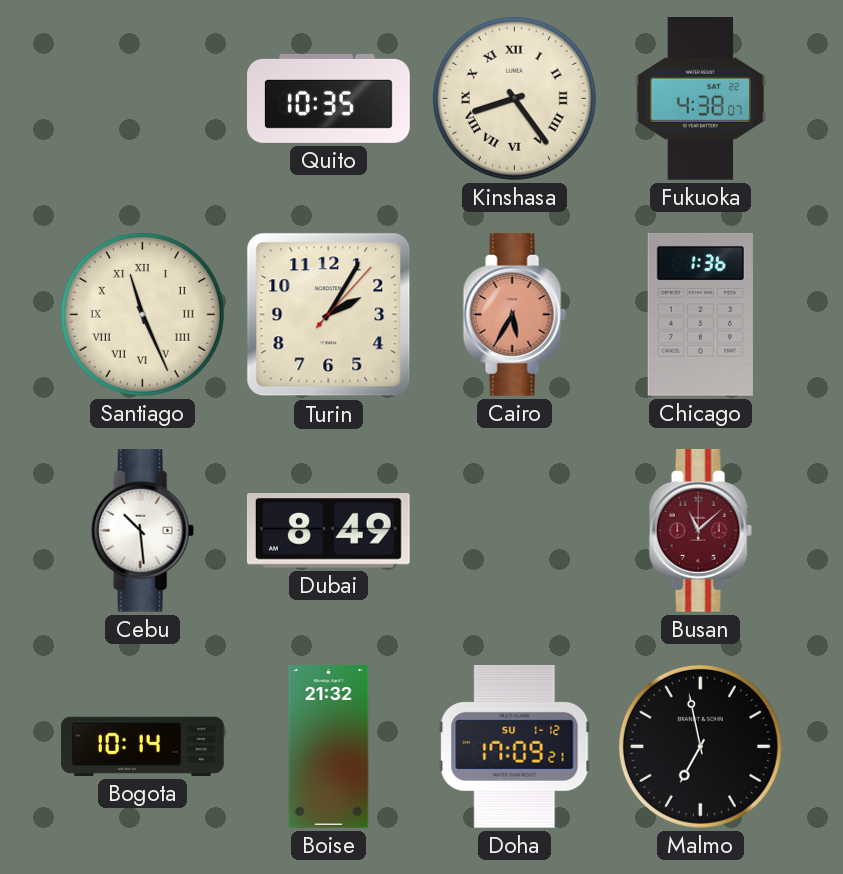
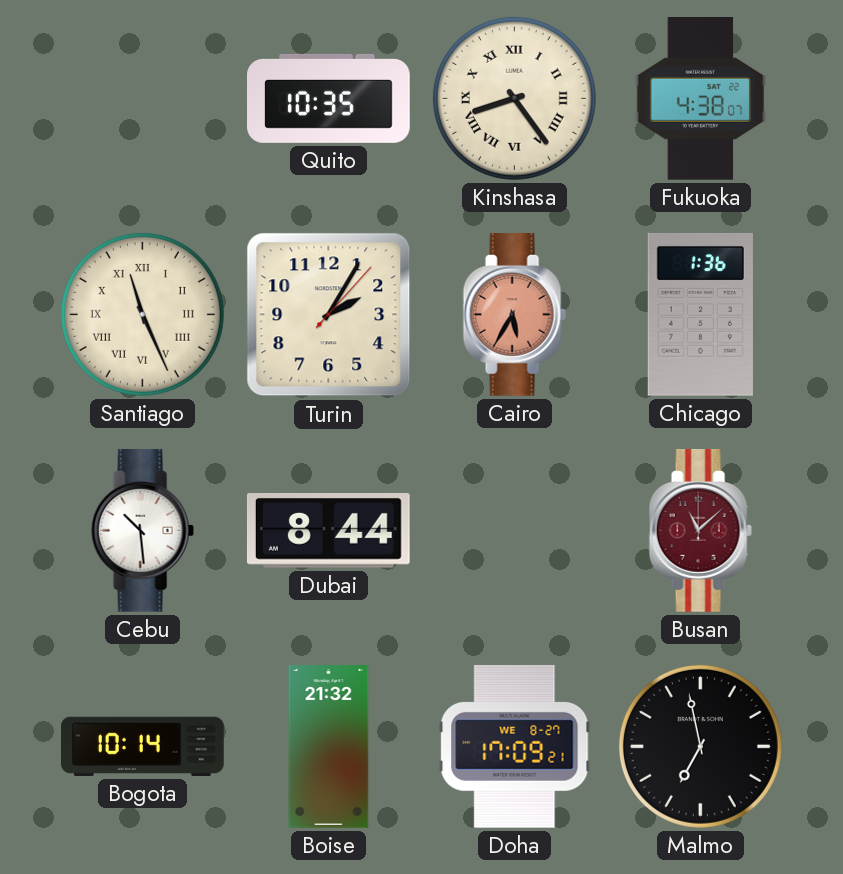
Dubai: 8:49 -> 8:44
Doha date: SU 1-12 -> WE 8-27
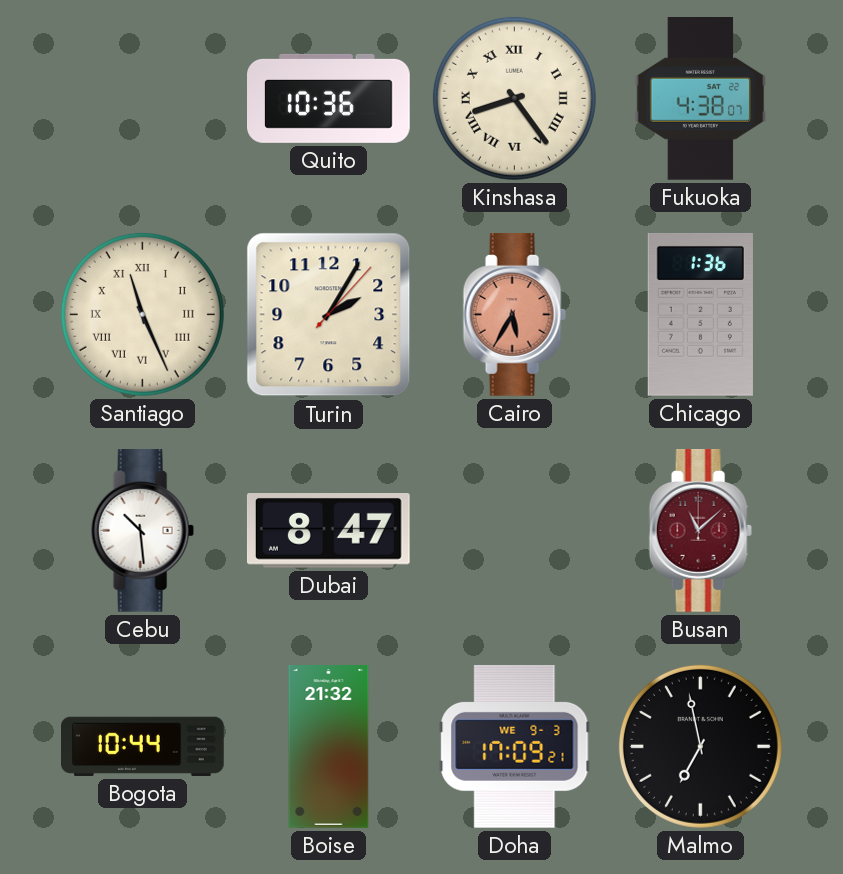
Quito: 10:35 -> 10:36
Dubai: 8:44 -> 8:47
Bogota: 10:14 -> 10:44
Doha date: WE 8-27 -> WE 9-3
